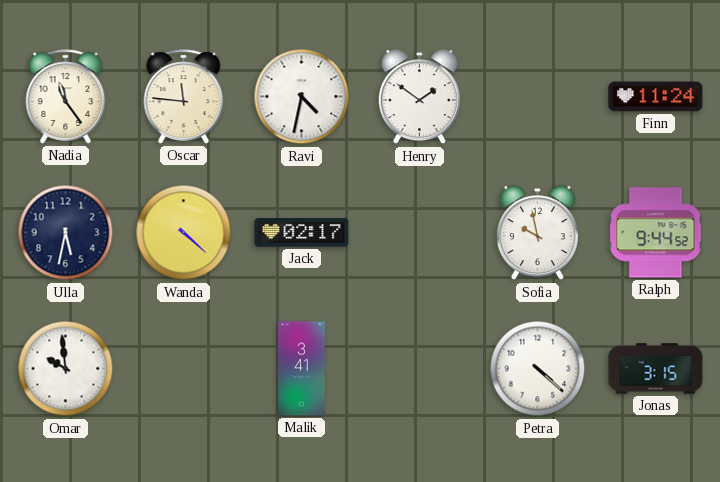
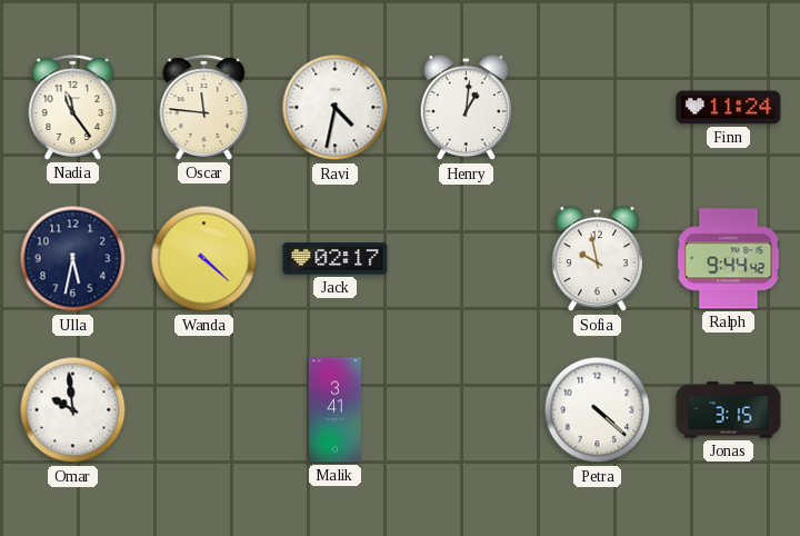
Henry: 1:51 -> 1:01
Ralph: 9:44:52 -> 9:44:42
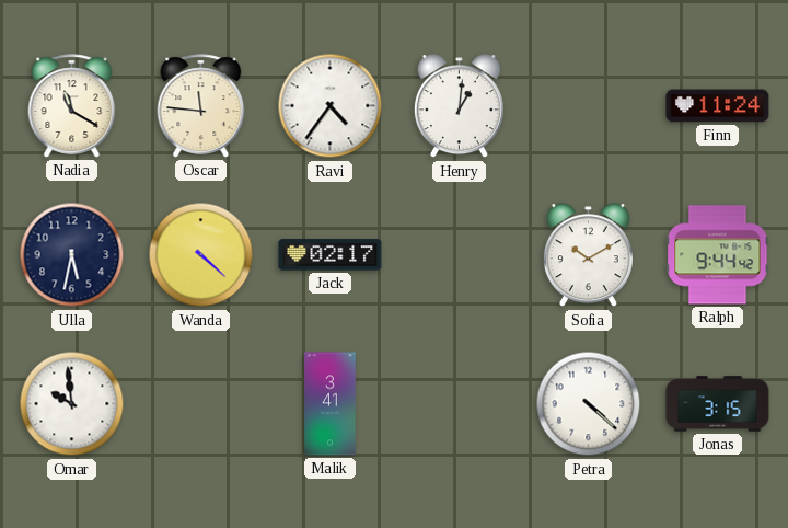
Nadia: 11:24 -> 11:20
Ravi: 4:32 -> 4:36
Sofia: 9:58 -> 10:10
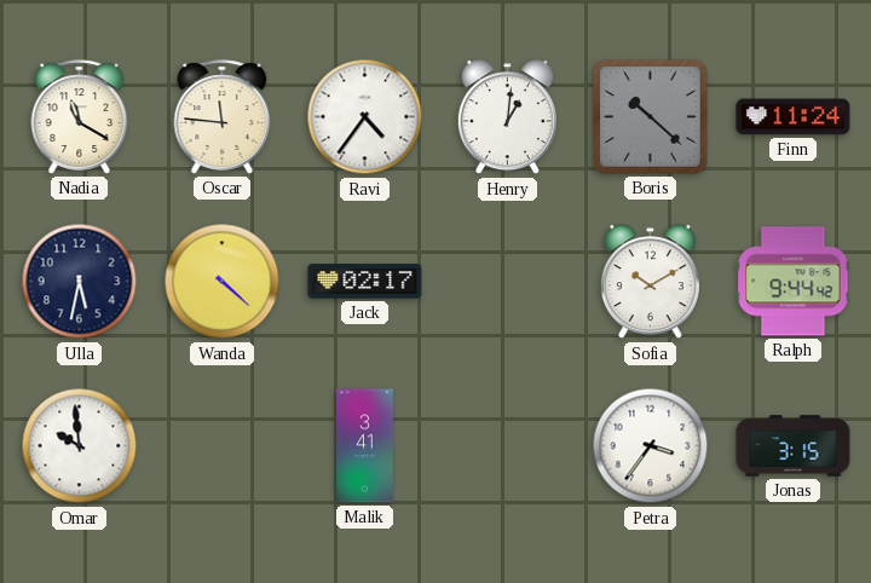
Boris: none -> 10:22
Petra: 4:22 -> 3:36
